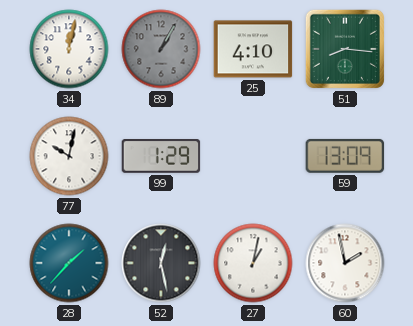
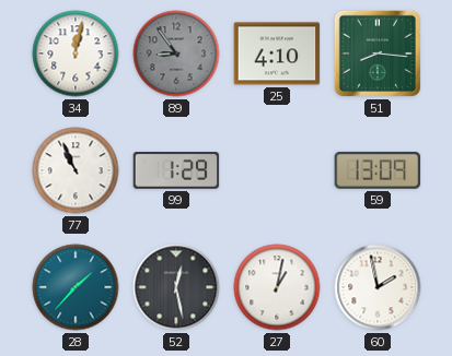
89: 1:05 -> 8:54
77: 10:02 -> 10:56
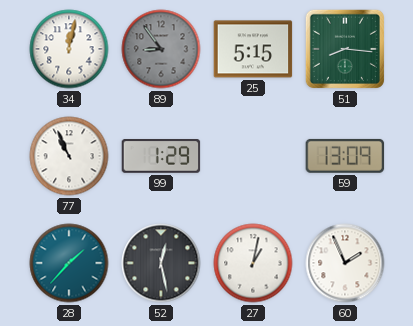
25: 4:10 -> 5:15
60: 1:58 -> 1:56
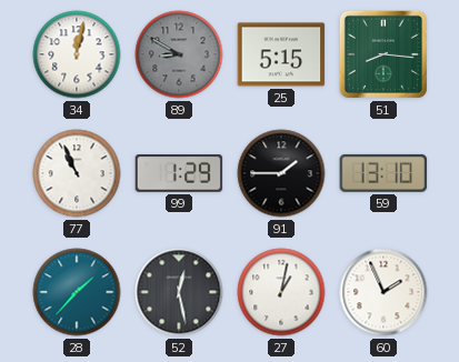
89: 8:54 -> 8:50
91: none -> 1:45
59: 13:09 -> 13:10
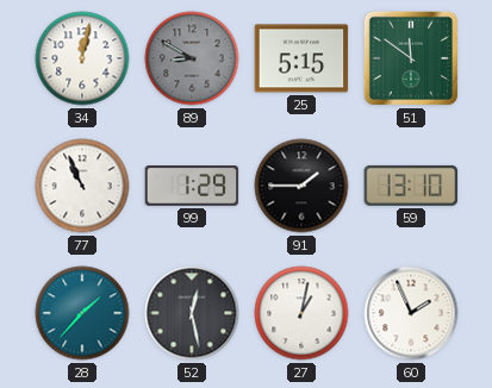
51: 8:16 -> 11:51
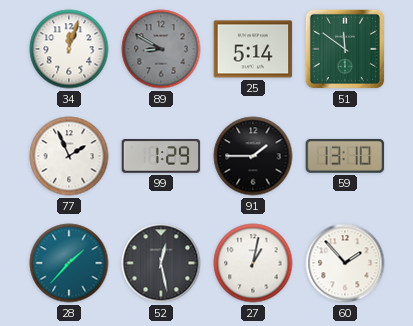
34: 12:02 -> 12:03
25: 5:15 -> 5:14
77: 10:56 -> 1:56
60: 1:56 -> 1:53
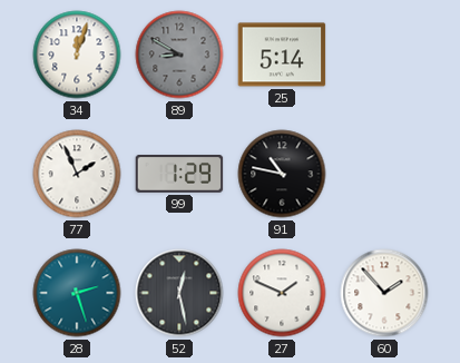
51: 11:51 -> none
91: 1:45 -> 10:47
59: 13:10 -> none
28: 1:37 -> 2:27
27: 1:02 -> 1:49
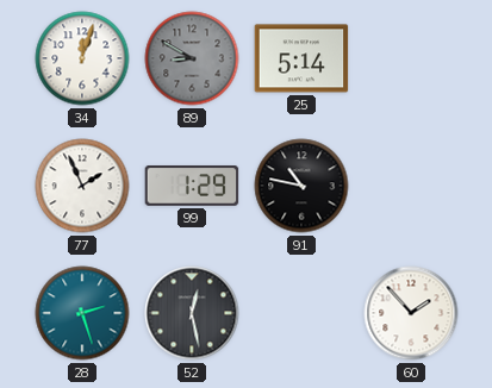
27: 1:49 -> none
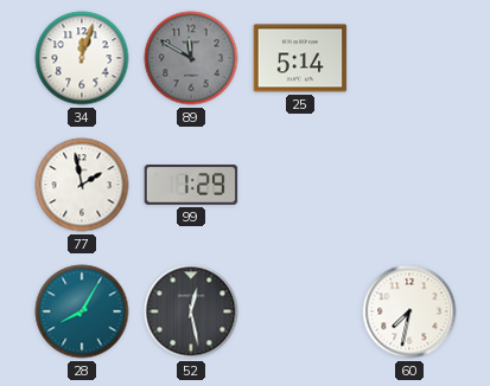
89: 8:50 -> 11:50
77: 1:56 -> 1:58
91: 10:47 -> none
28: 2:27 -> 8:05
60: 1:53 -> 7:32
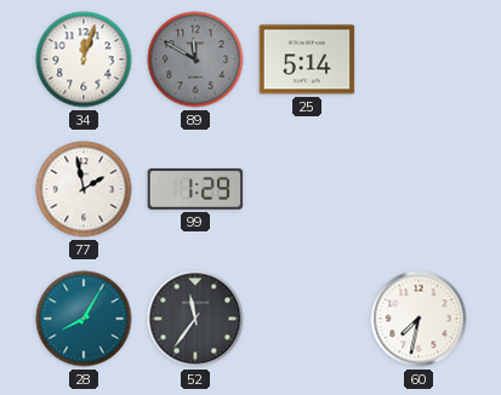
52: 12:28 -> 11:36
